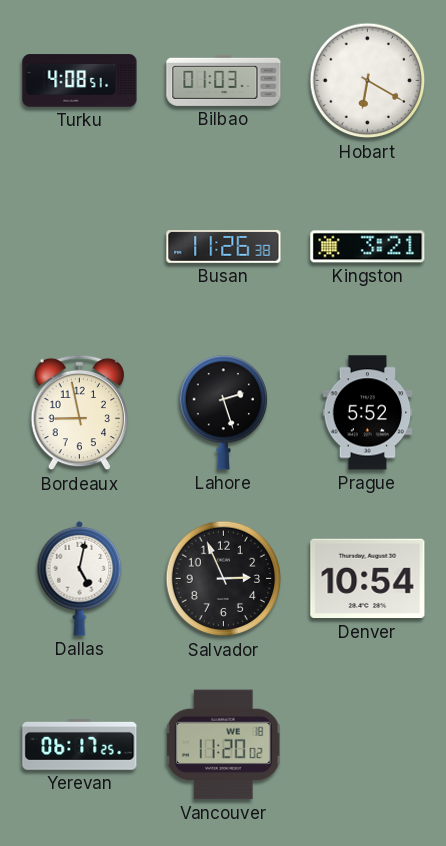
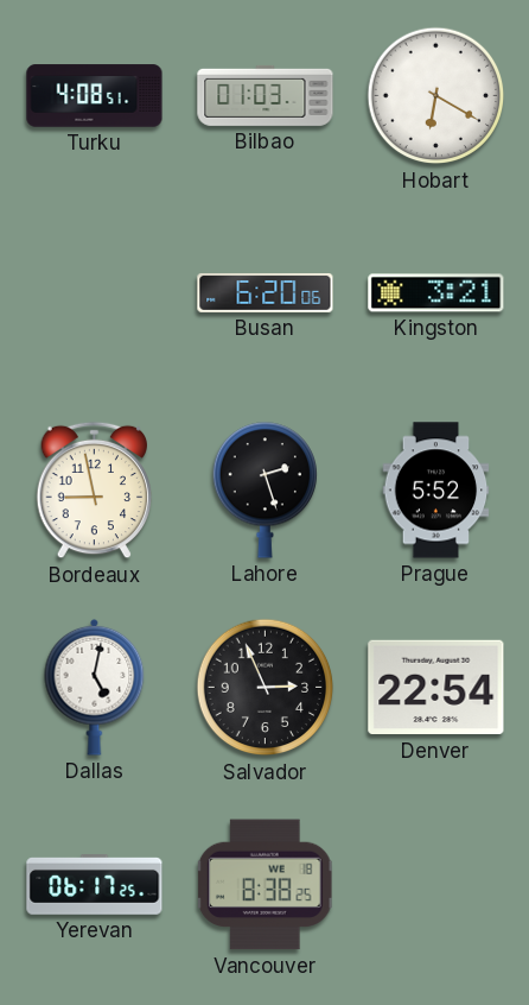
Busan: 11:26 -> 6:20
Denver: 10:54 -> 22:54
Vancouver: 11:20 -> 8:38
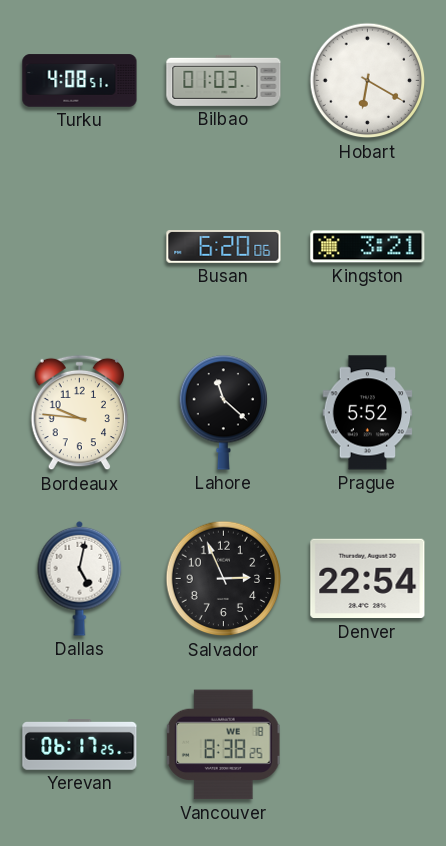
Bordeaux: 8:58 -> 9:46
Lahore: 2:27 -> 11:22
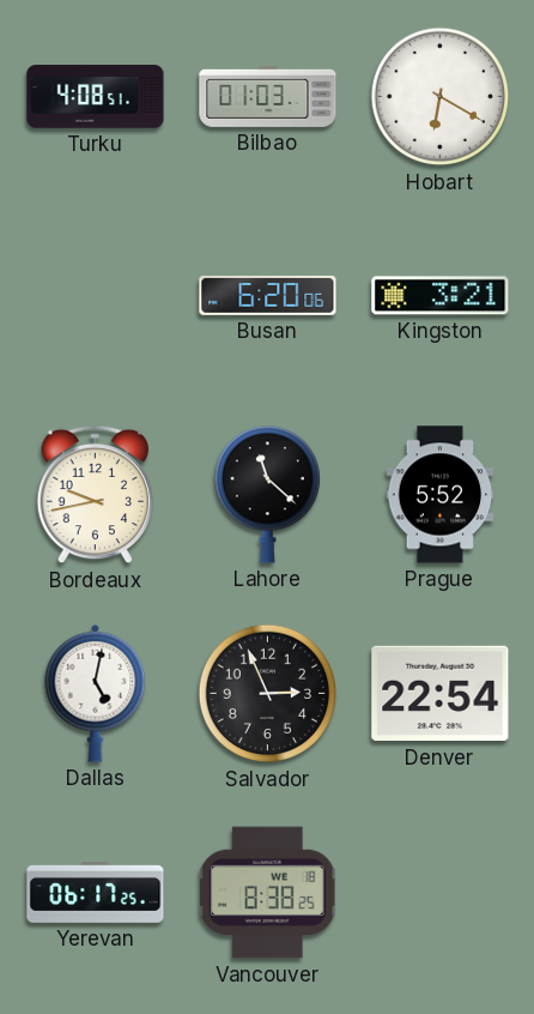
Bordeaux: 9:46 -> 9:43
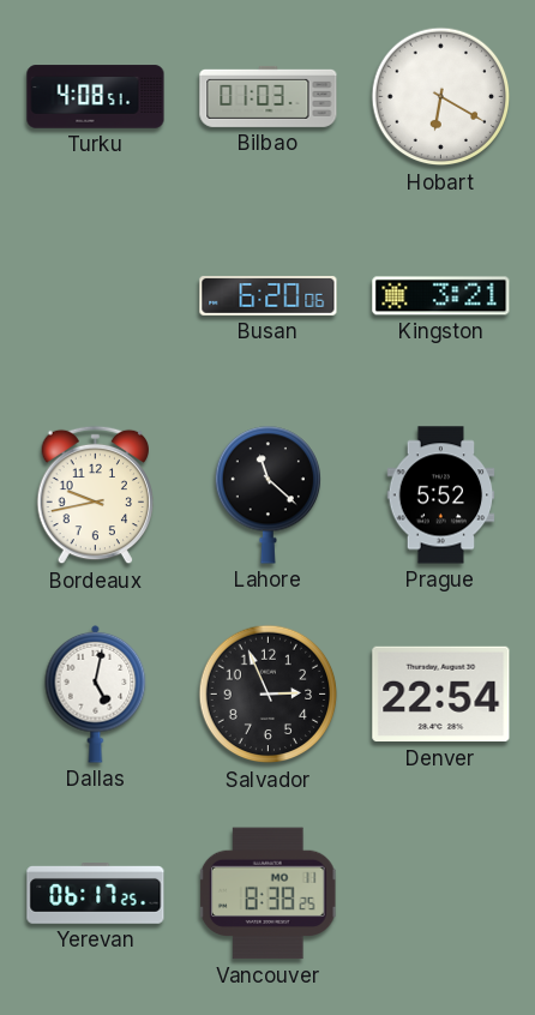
Vancouver date: WE 18 -> MO 11
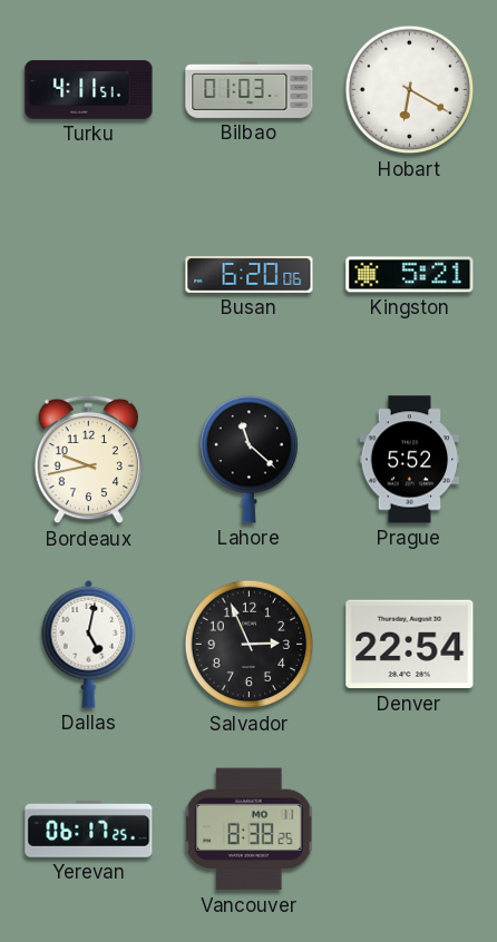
Turku: 4:08 -> 4:11
Kingston: 3:21 -> 5:21
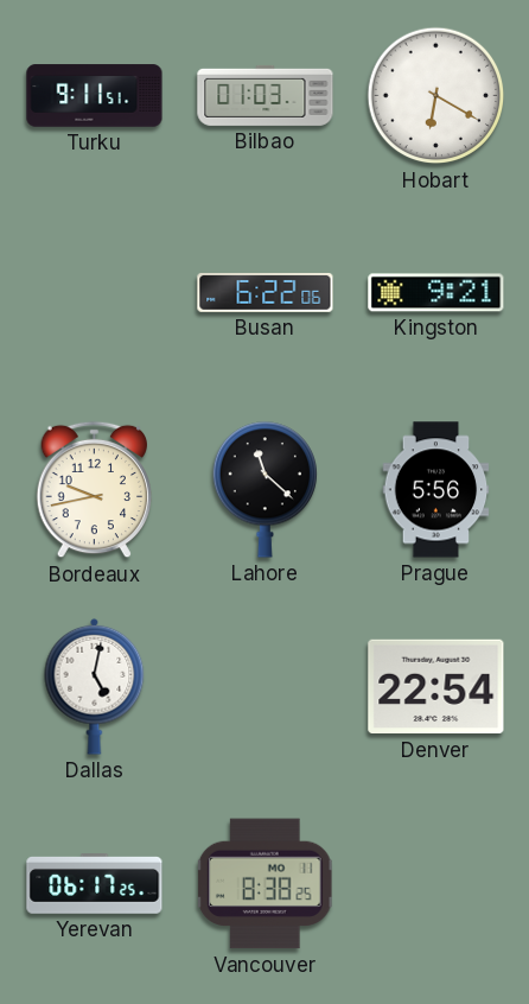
Turku: 4:11 -> 9:11
Busan: 6:20 -> 6:22
Kingston: 5:21 -> 9:21
Prague: 5:52 -> 5:56
Salvador: 2:56 -> none
